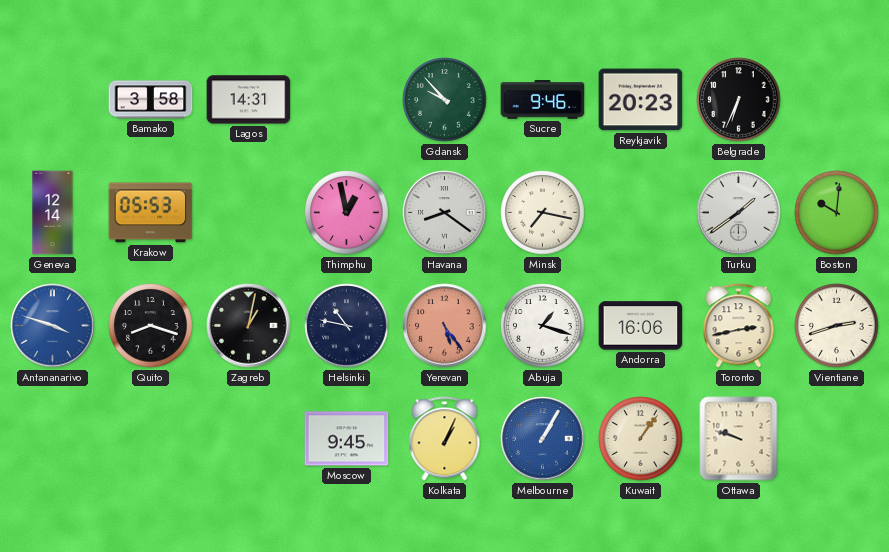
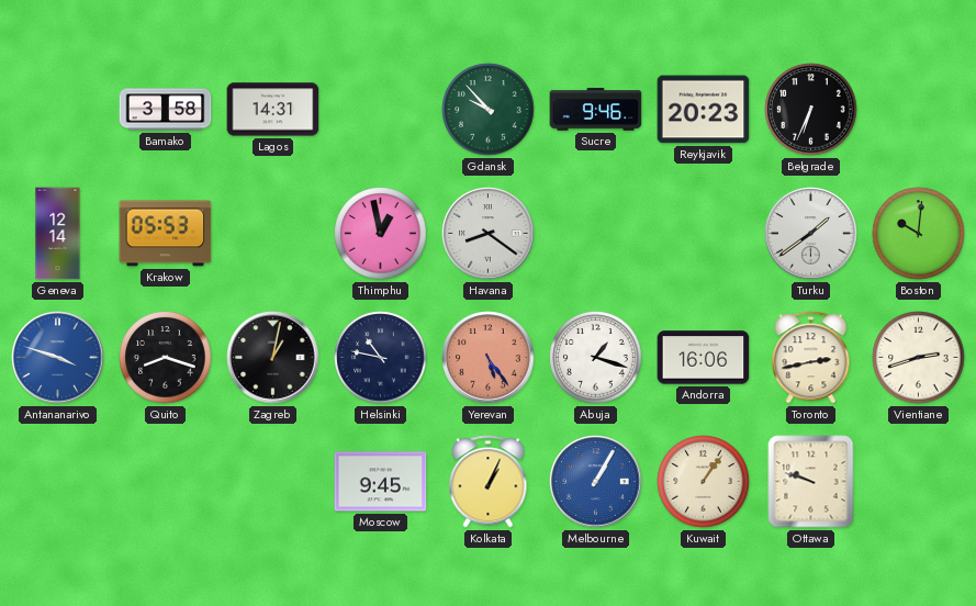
Minsk: 7:17 -> none
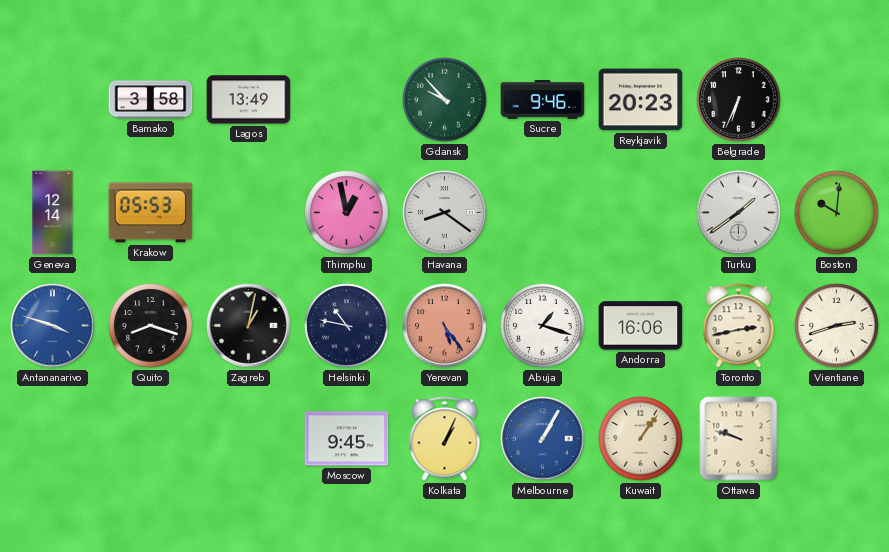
Lagos: 14:31 -> 13:49
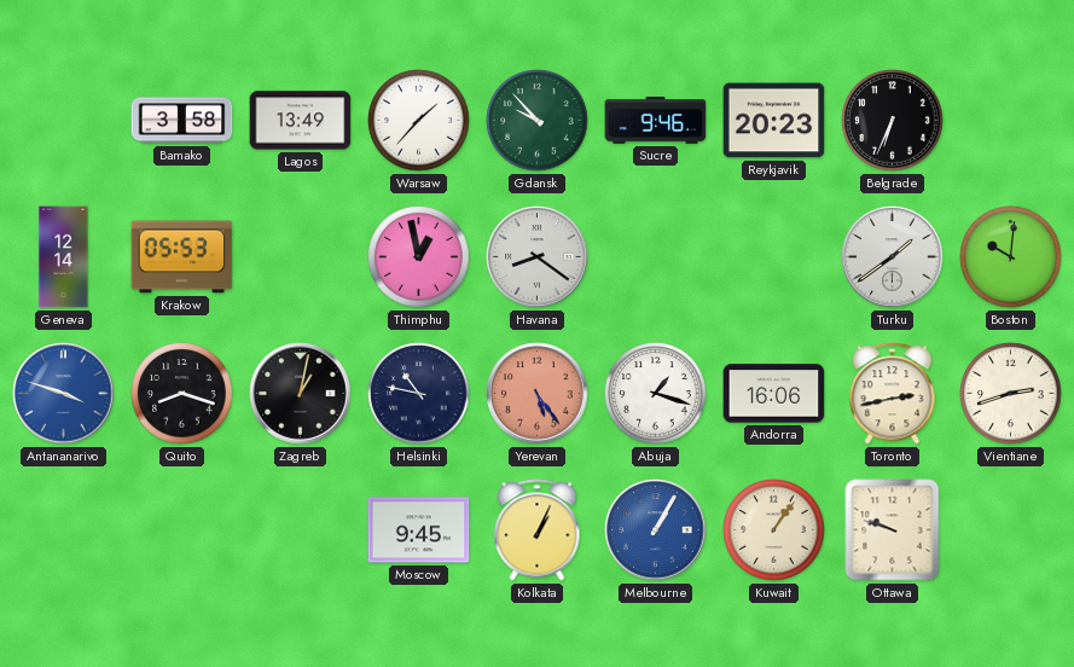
Warsaw: none -> 1:37
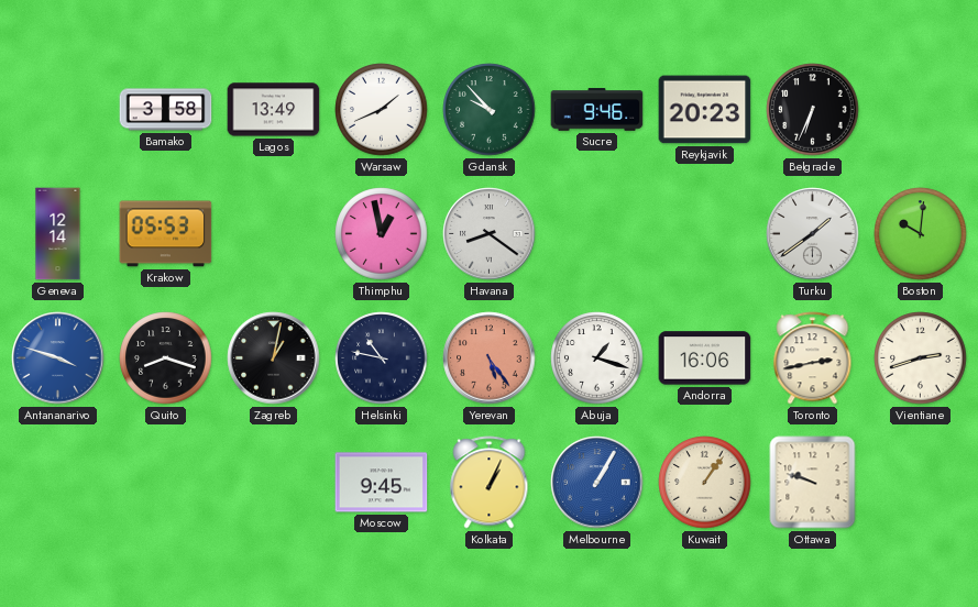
Warsaw: 1:37 -> 1:41
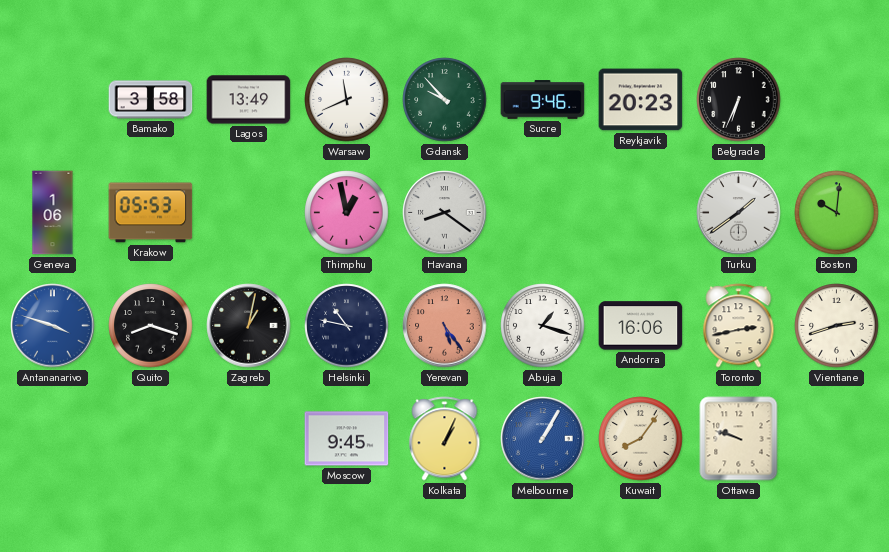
Warsaw: 1:41 -> 11:41
Geneva: 12:14 -> 1:06
Kuwait: 1:06 -> 8:06
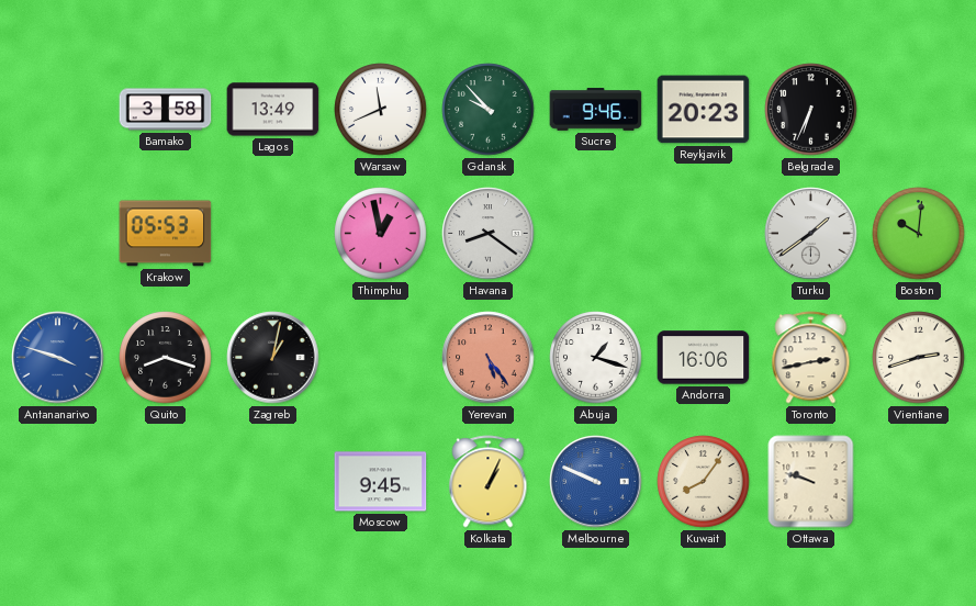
Geneva: 1:06 -> none
Helsinki: 10:47 -> none
Melbourne: 1:05 -> 9:49
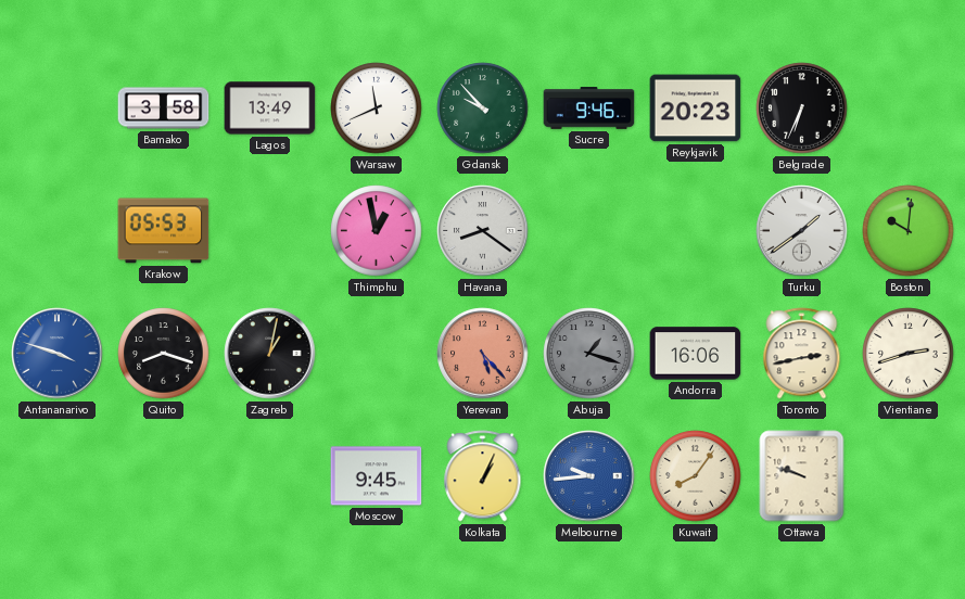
Yerevan: 5:24 -> 5:23
Abuja dial: white -> grey
Melbourne: 9:49 -> 9:44
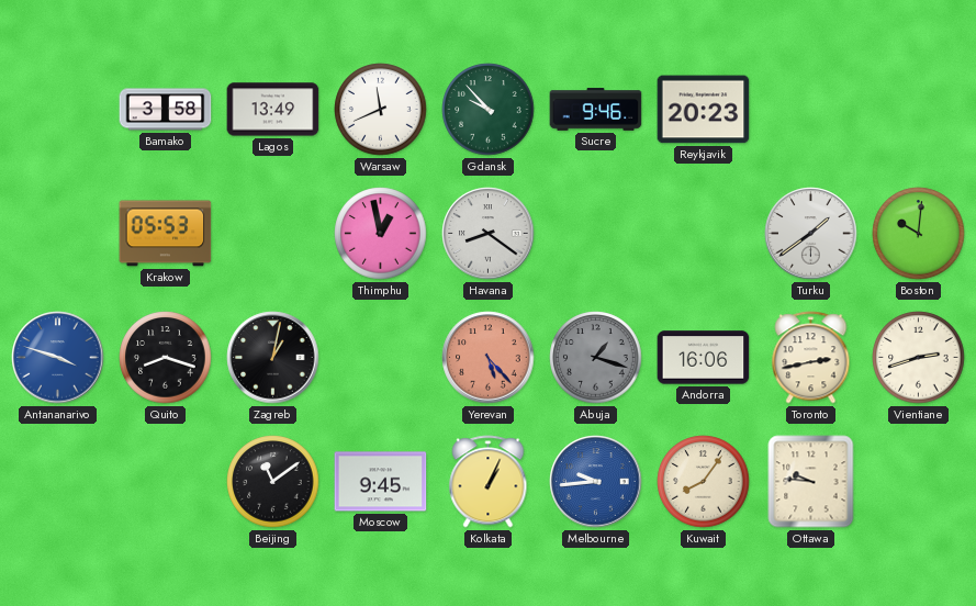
Belgrade: 6:34 -> none
Beijing: none -> 11:09
Ottawa: 9:48 -> 9:46
